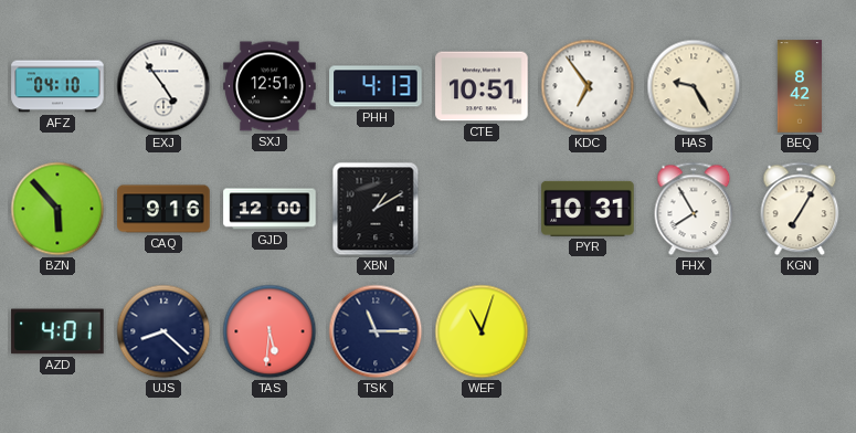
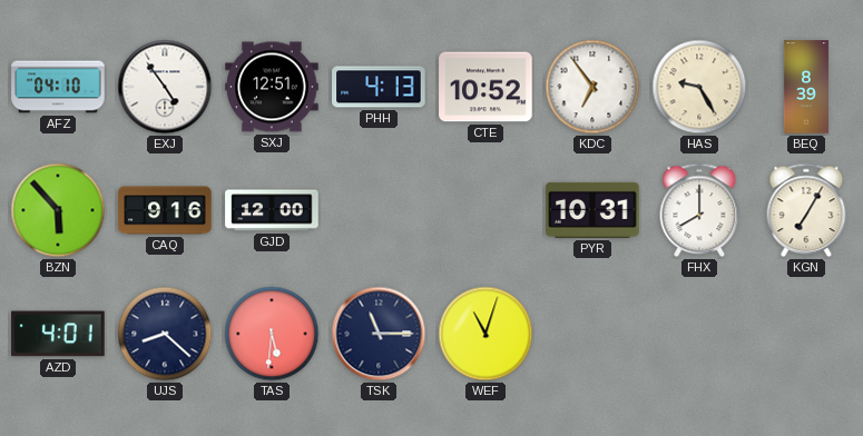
CTE: 10:51 -> 10:52
BEQ: 8:42 -> 8:39
XBN: 1:10 -> none
FHX: 7:55 -> 8:00
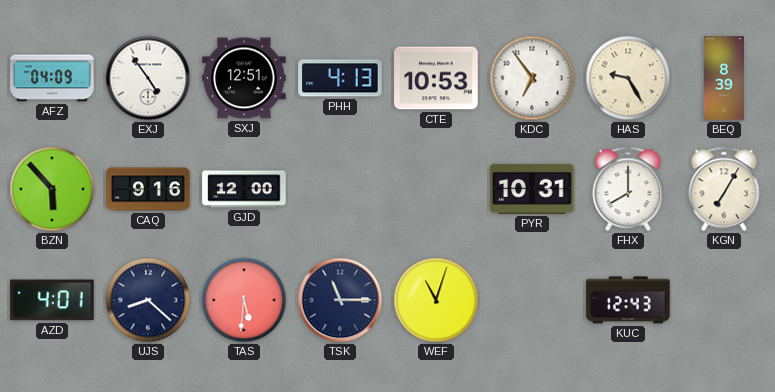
AFZ: 04:10 -> 04:09
CTE: 10:52 -> 10:53
KUC: none -> 12:43
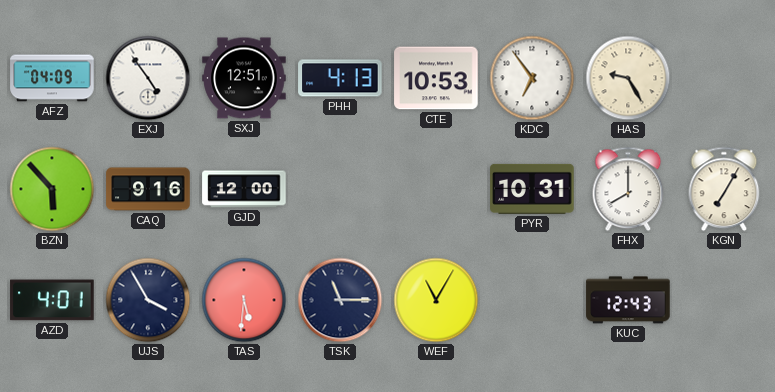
BEQ: 8:39 -> none
UJS: 8:22 -> 3:55
WEF: 11:03 -> 11:05
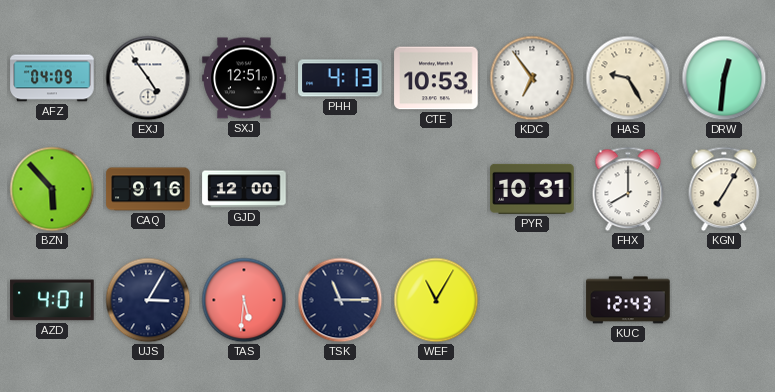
DRW: none -> 12:31
UJS: 3:55 -> 3:05
